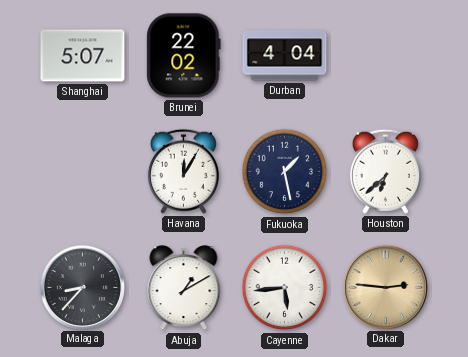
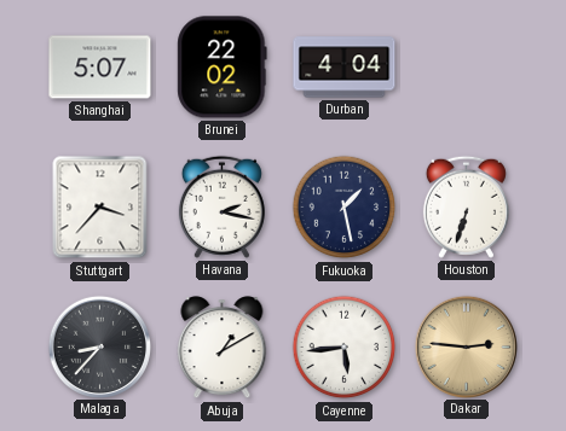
Stuttgart: none -> 3:37
Havana: 12:05 -> 2:17
Houston: 6:38 -> 6:33
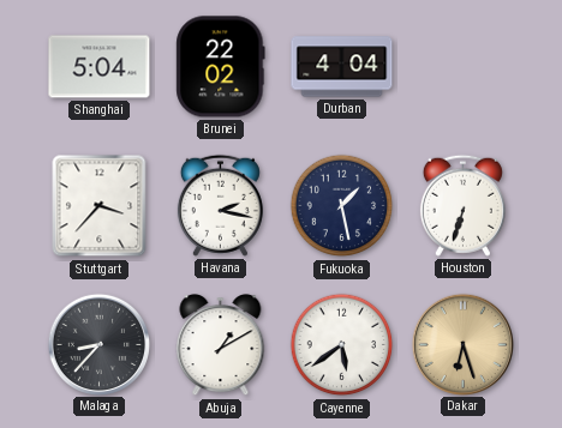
Shanghai: 5:07 -> 5:04
Cayenne: 5:44 -> 5:39
Dakar: 2:46 -> 6:27
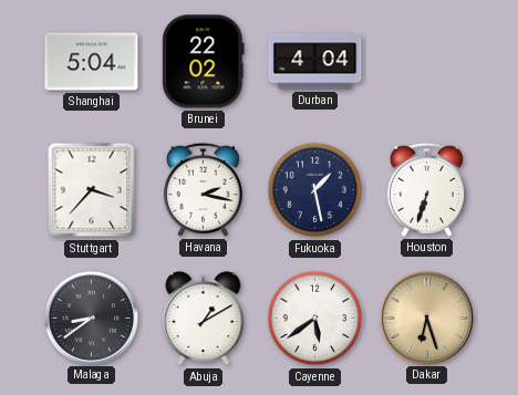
Malaga: 8:37 -> 8:39
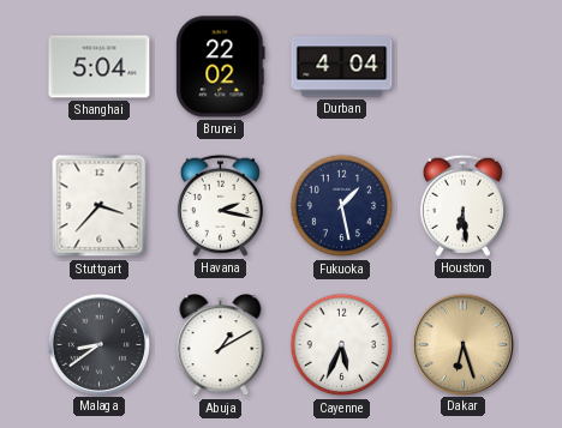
Houston: 6:33 -> 6:29
Cayenne: 5:39 -> 5:34
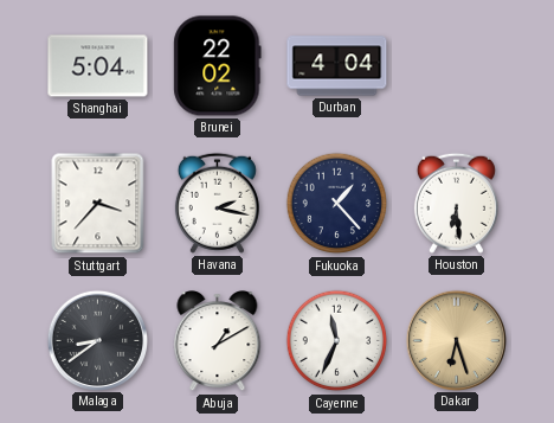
Fukuoka: 1:28 -> 1:23
Cayenne: 5:34 -> 11:34
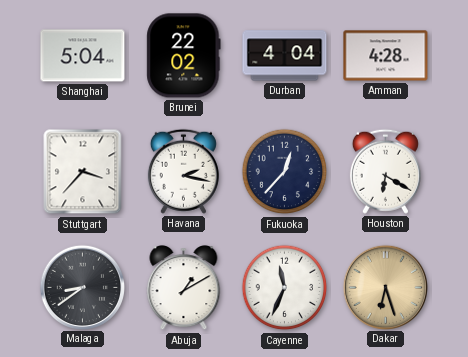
Amman: none -> 4:28
Fukuoka: 1:23 -> 12:37
Houston: 6:29 -> 6:20
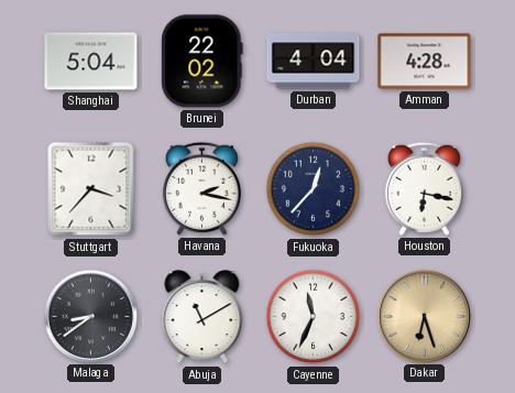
Houston: 6:20 -> 6:17
Abuja: 1:10 -> 11:10
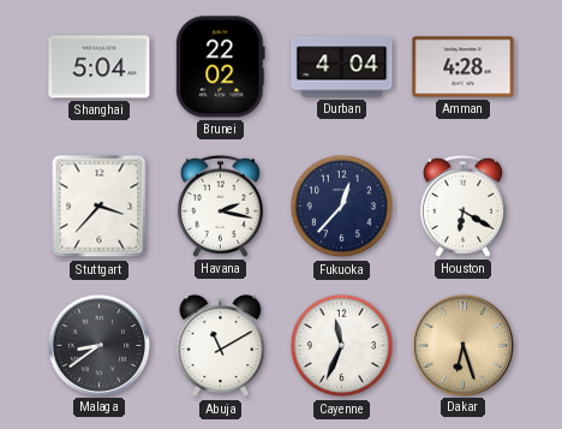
Houston: 6:17 -> 6:20
